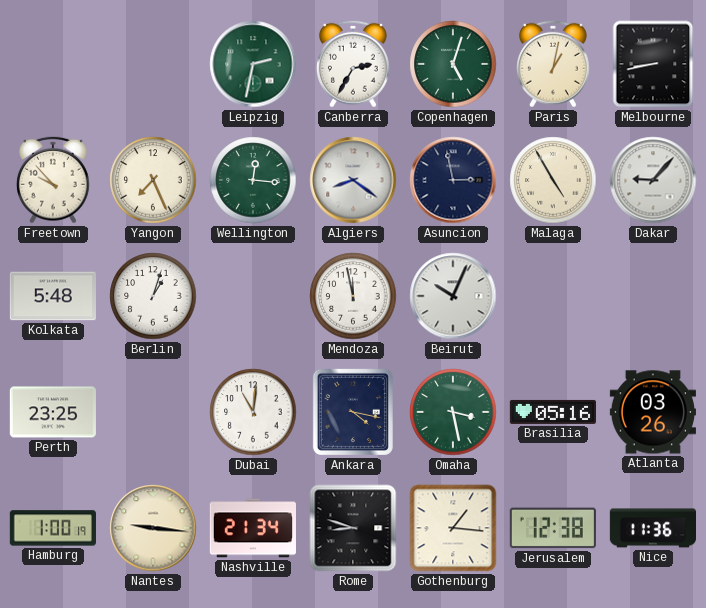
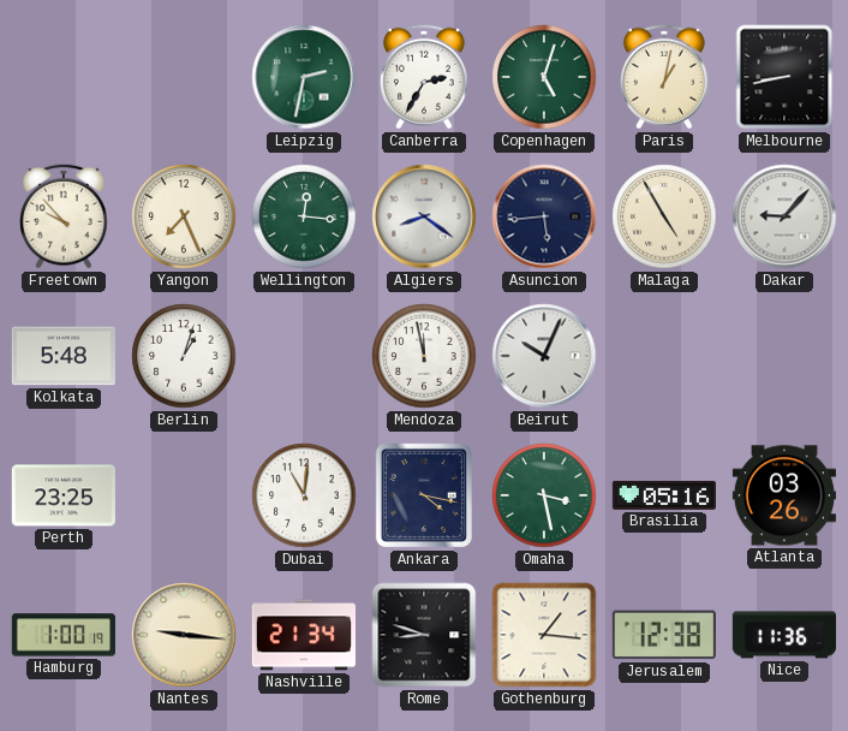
Asuncion: 2:58 -> 5:44
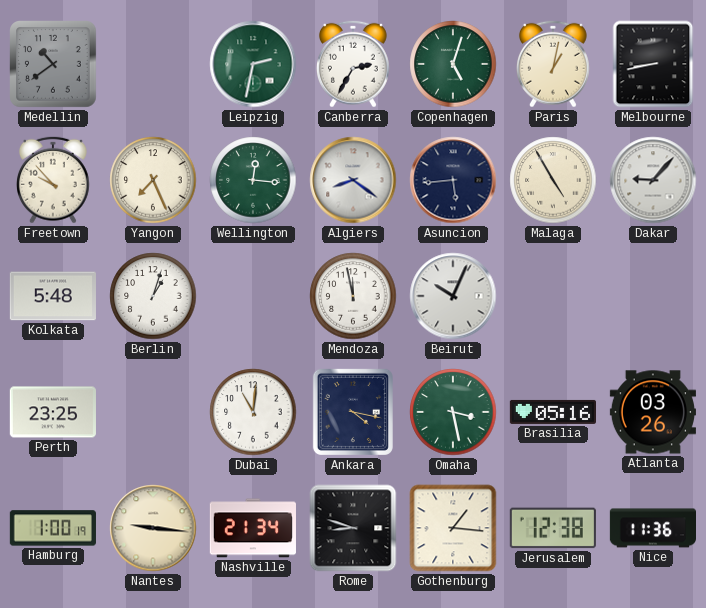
Medellin: none -> 10:39
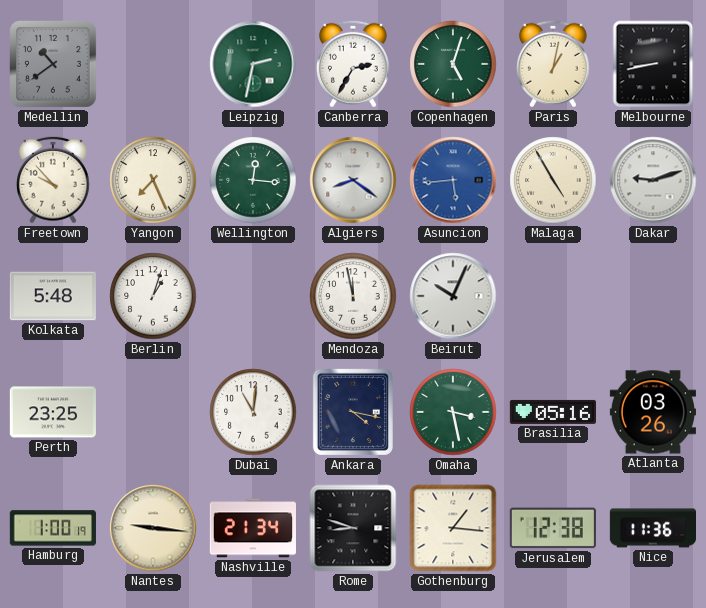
Asuncion dial: navy -> blue
Dakar: 9:07 -> 9:12
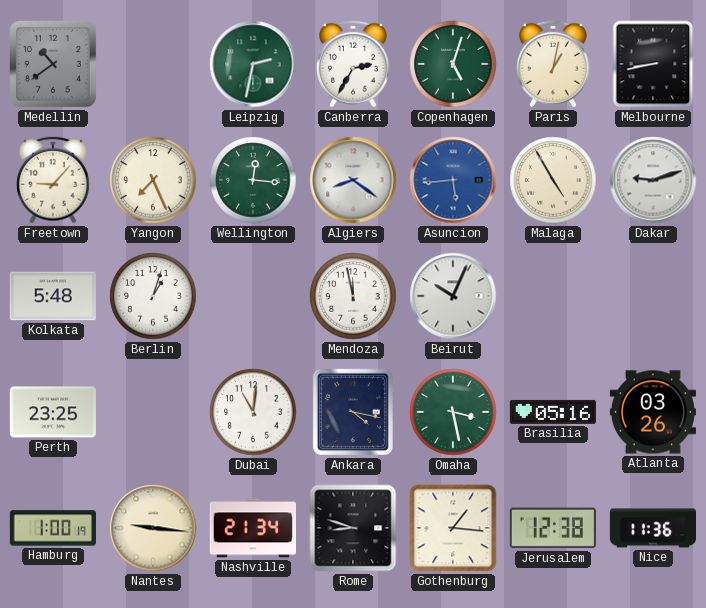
Freetown: 9:53 -> 9:07
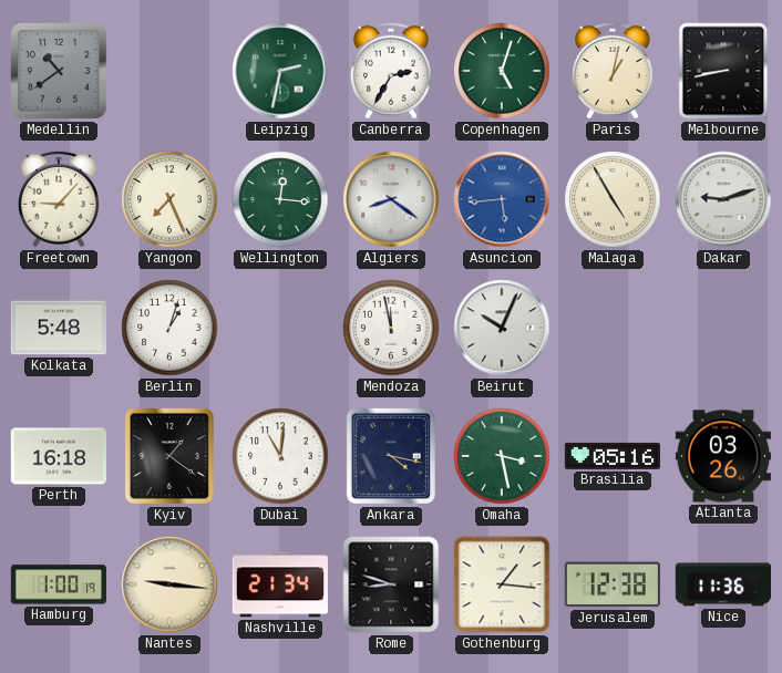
Perth: 23:25 -> 16:18
Kyiv: none -> 1:21
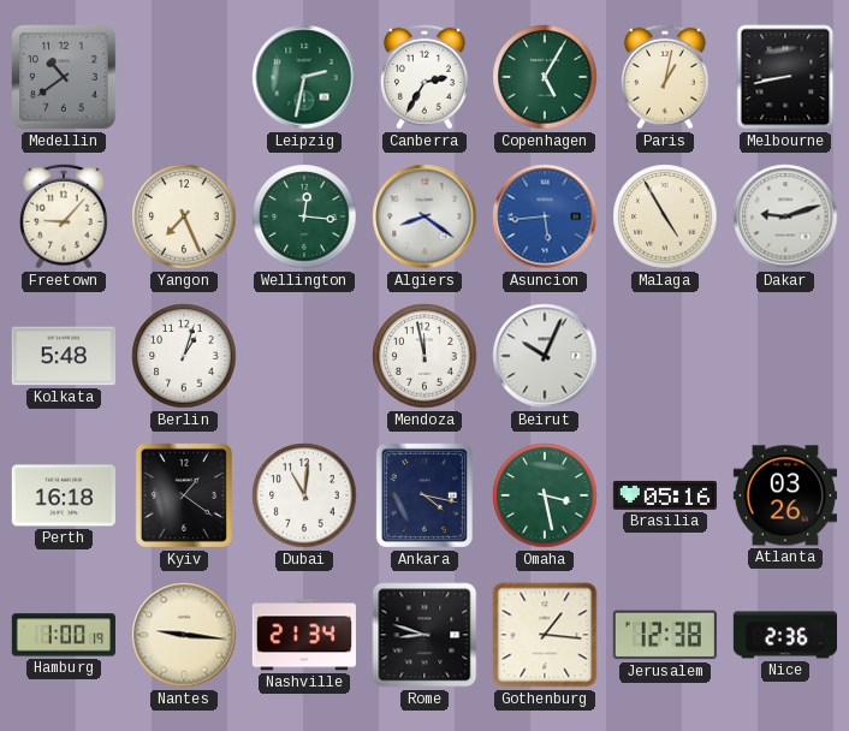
Copenhagen: 5:03 -> 5:05
Nice: 11:36 -> 2:36
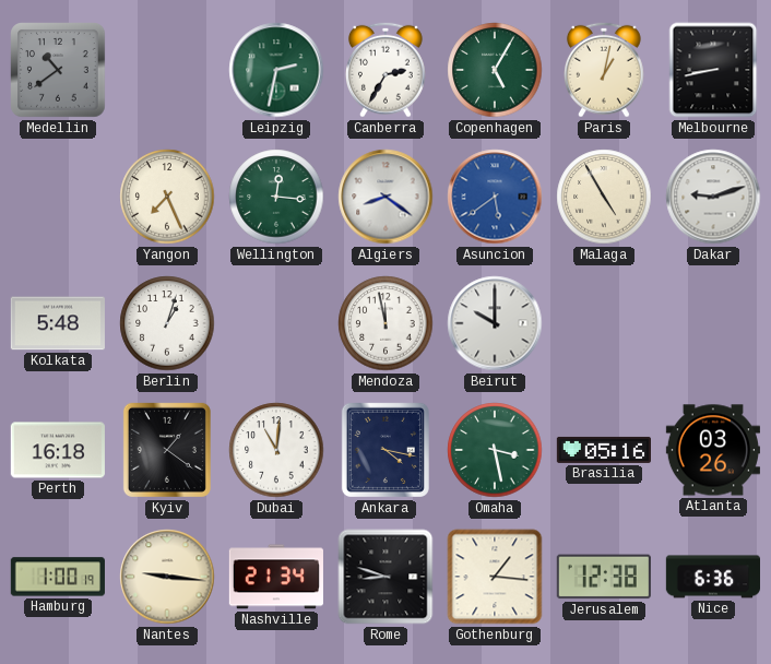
Freetown: 9:07 -> none
Asuncion: 5:44 -> 5:39
Beirut: 10:04 -> 10:00
Nice: 2:36 -> 6:36
